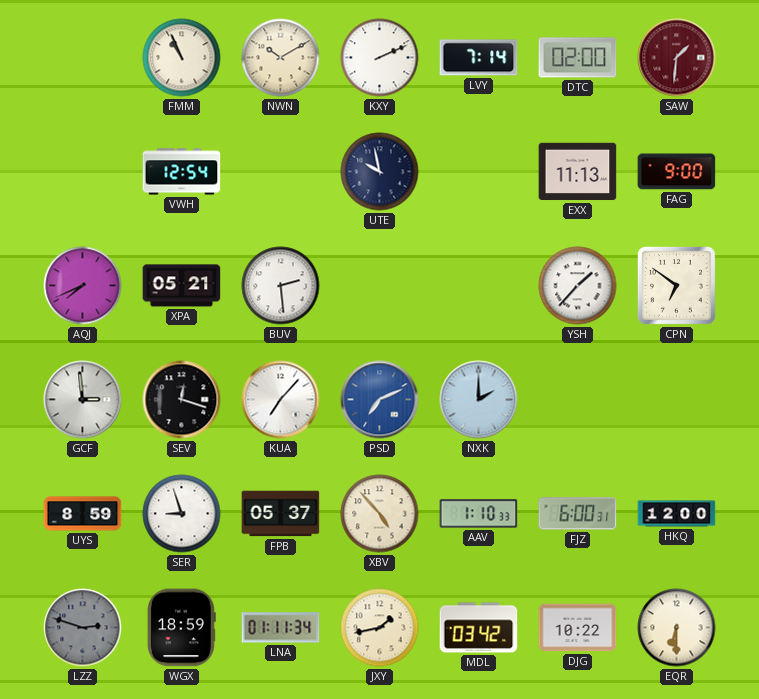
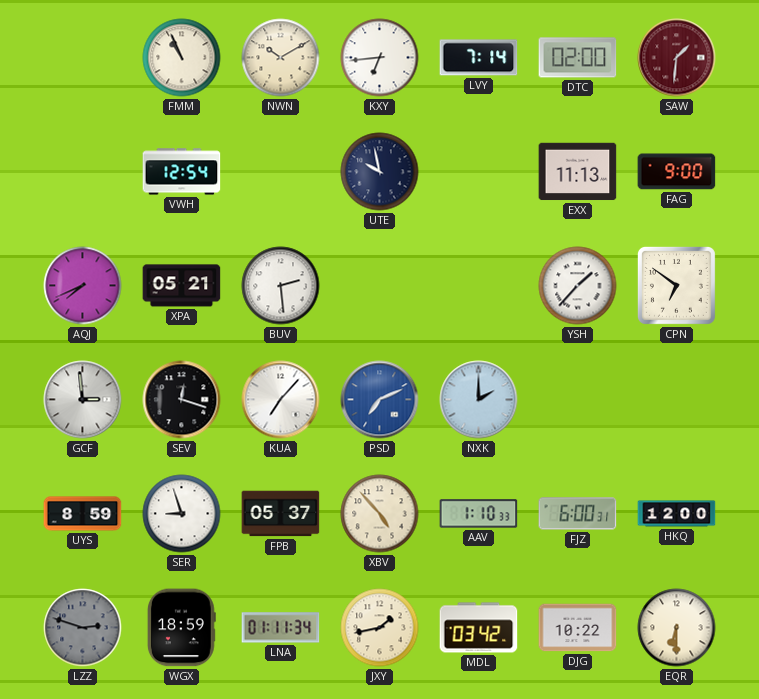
KXY: 2:11 -> 6:44
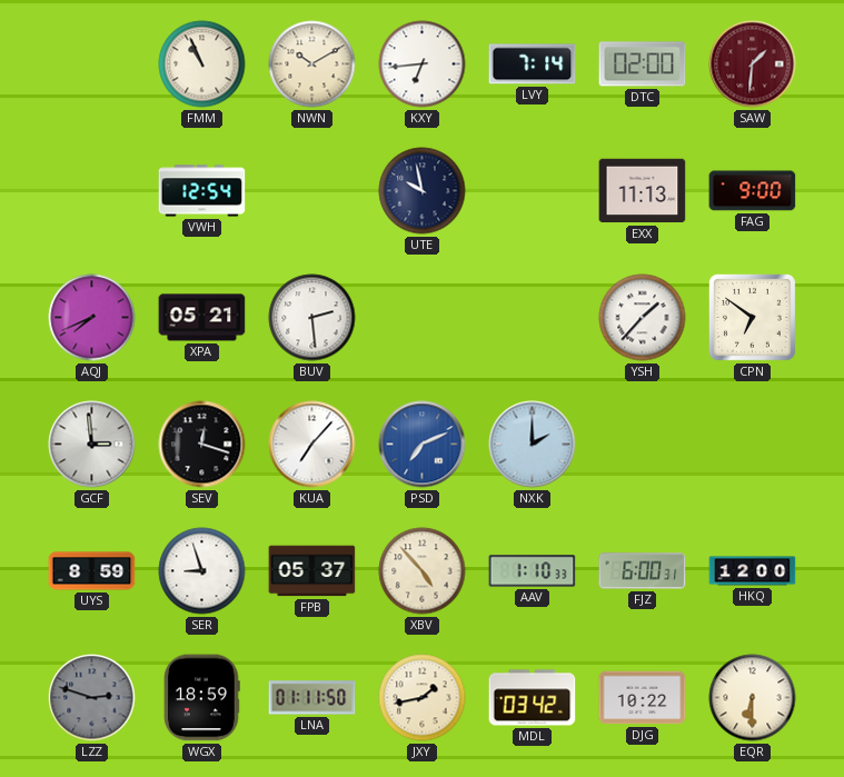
LNA: 01:11:34 -> 01:11:50
